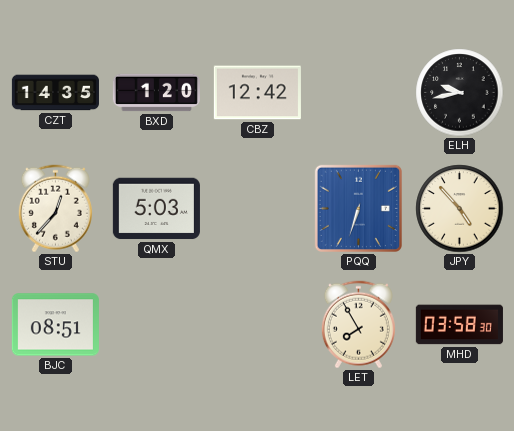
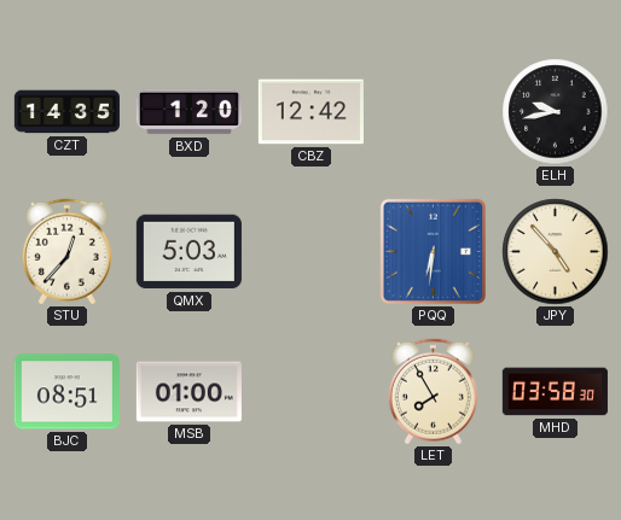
PQQ: 6:33 -> 6:31
MSB: none -> 01:00
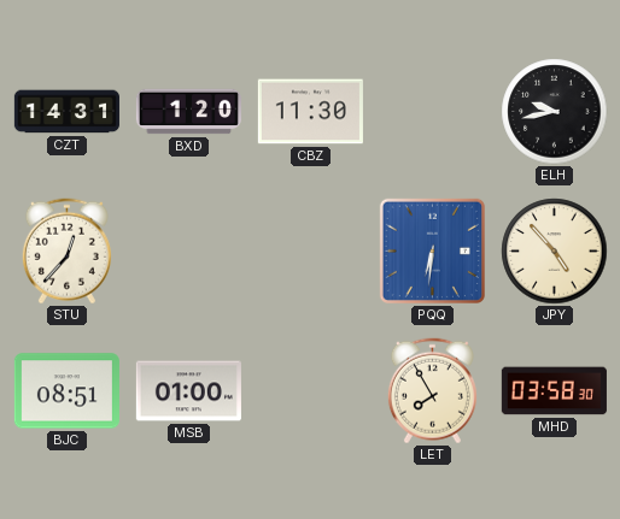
CZT: 14:35 -> 14:31
CBZ: 12:42 -> 11:30
QMX: 5:03 -> none
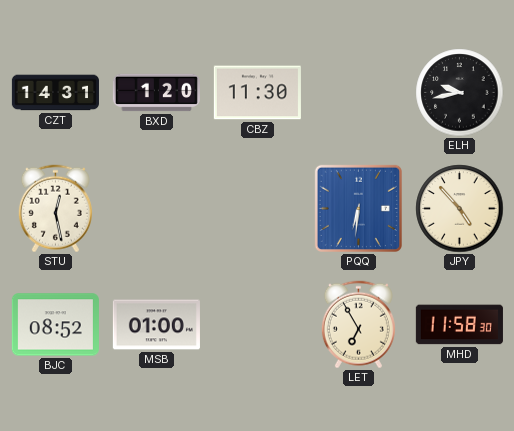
STU: 12:37 -> 12:28
BJC: 08:51 -> 08:52
LET: 7:55 -> 6:55
MHD: 03:58 -> 11:58
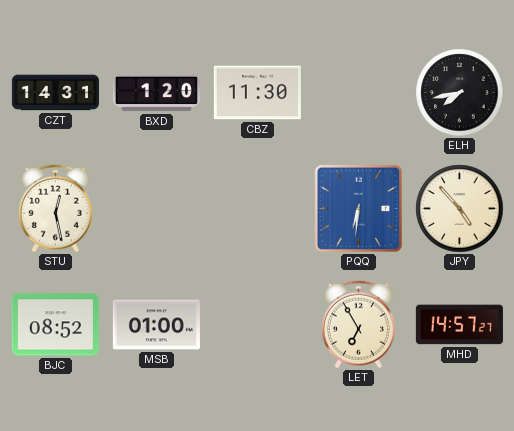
ELH: 9:43 -> 7:43
MHD: 11:58 -> 14:57
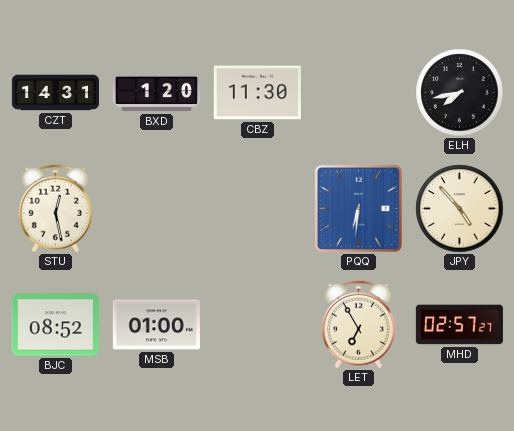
MHD: 14:57 -> 02:57
